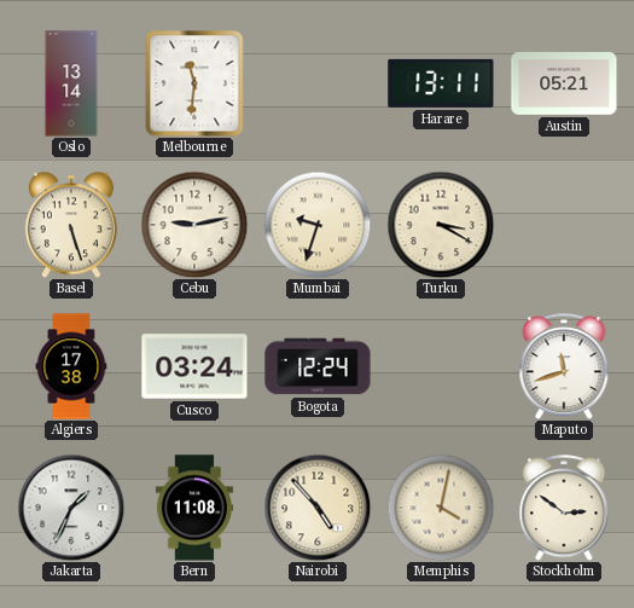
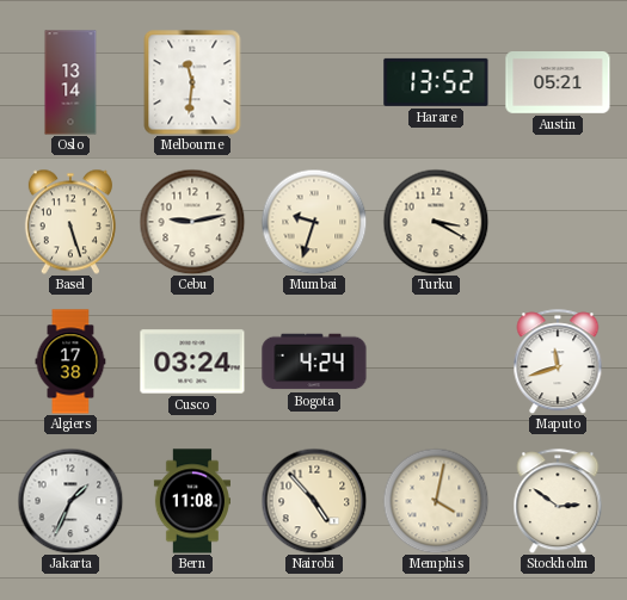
Harare: 13:11 -> 13:52
Bogota: 12:24 -> 4:24
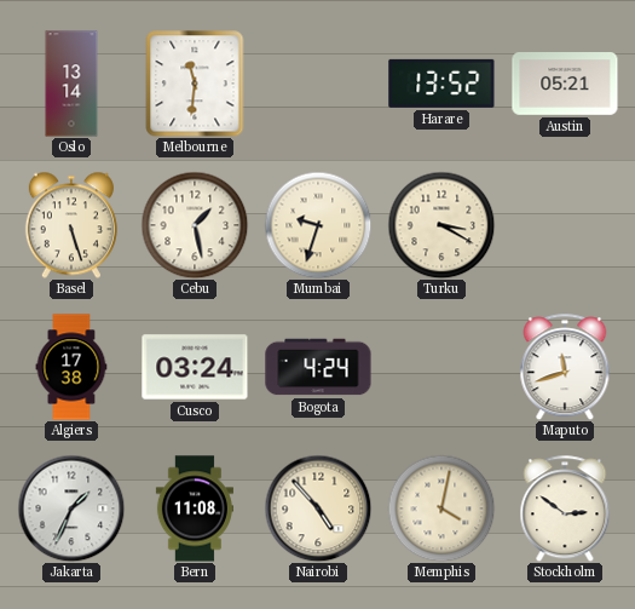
Cebu: 9:13 -> 1:28
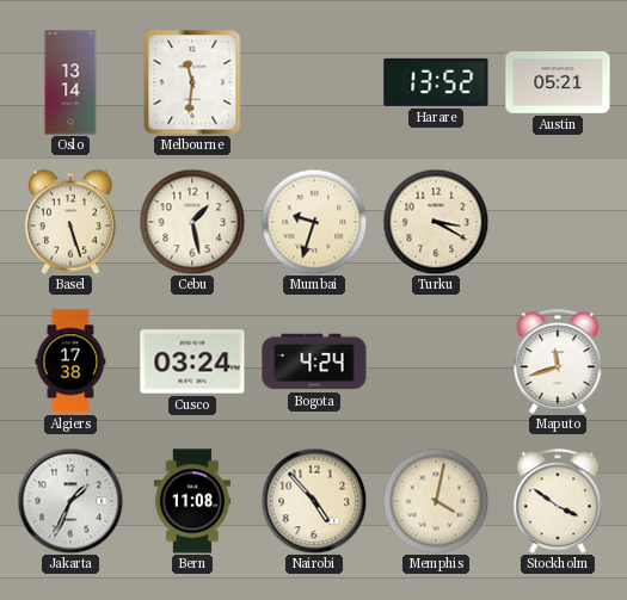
Stockholm: 2:51 -> 3:51
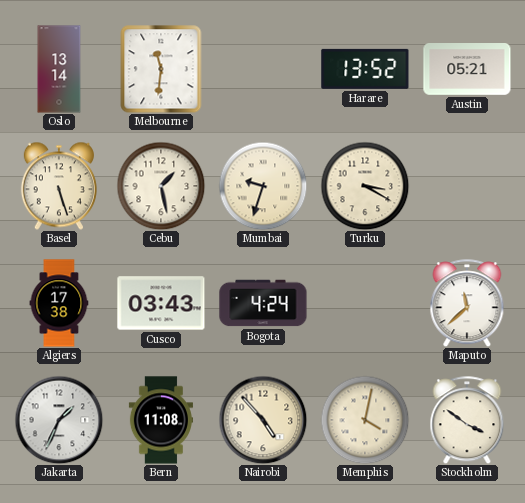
Cusco: 03:24 -> 03:43
Maputo: 11:42 -> 11:38
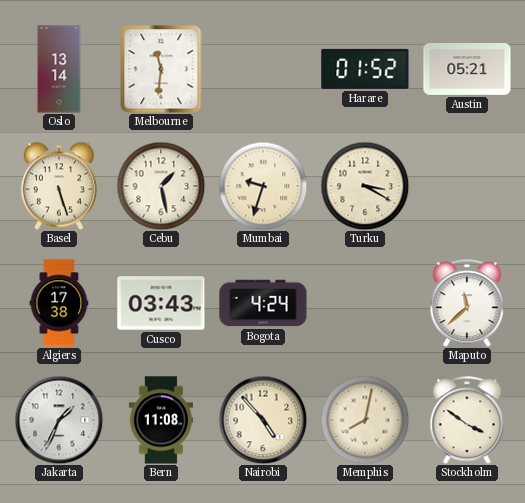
Harare: 13:52 -> 01:52
Memphis: 4:02 -> 8:02
